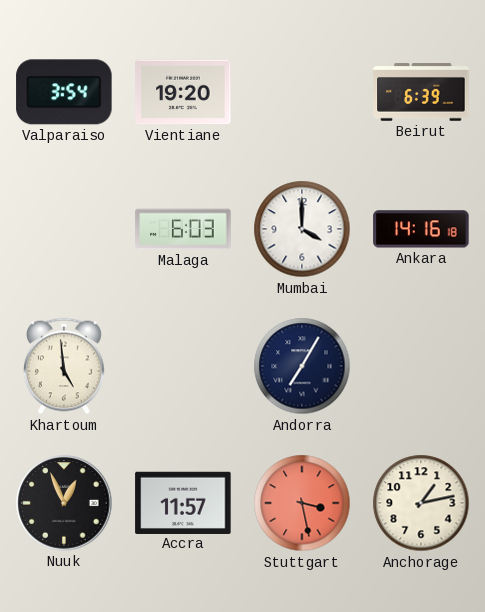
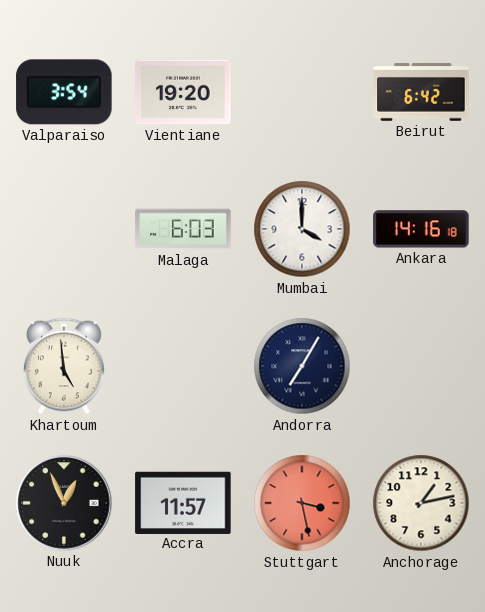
Beirut: 6:39 -> 6:42
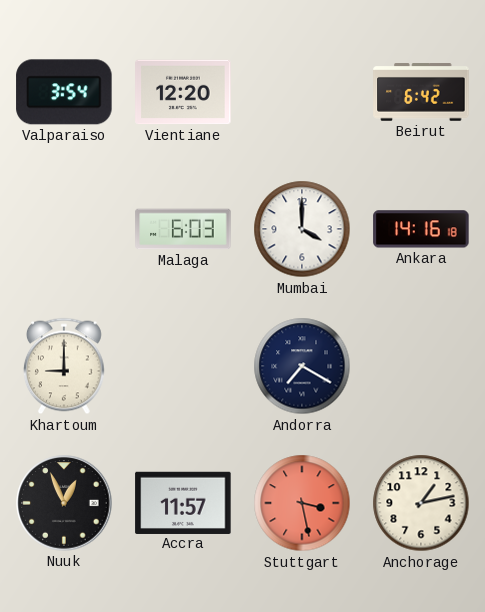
Vientiane: 19:20 -> 12:20
Khartoum: 4:59 -> 9:00
Andorra: 7:05 -> 7:20
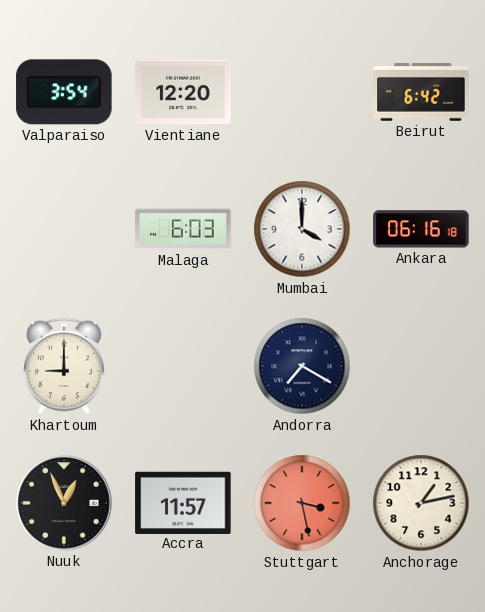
Ankara: 14:16 -> 06:16
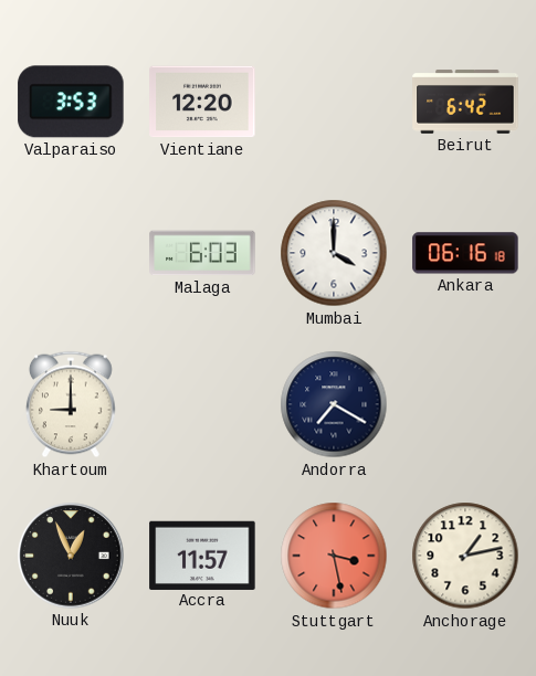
Valparaiso: 3:54 -> 3:53
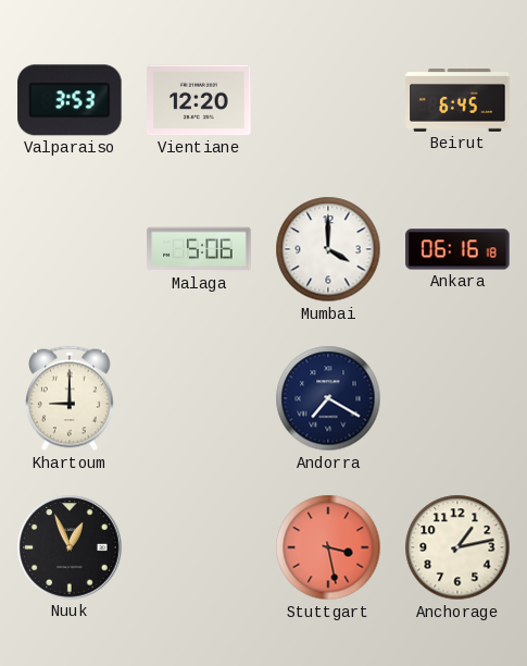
Beirut: 6:42 -> 6:45
Malaga: 6:03 -> 5:06
Accra: 11:57 -> none
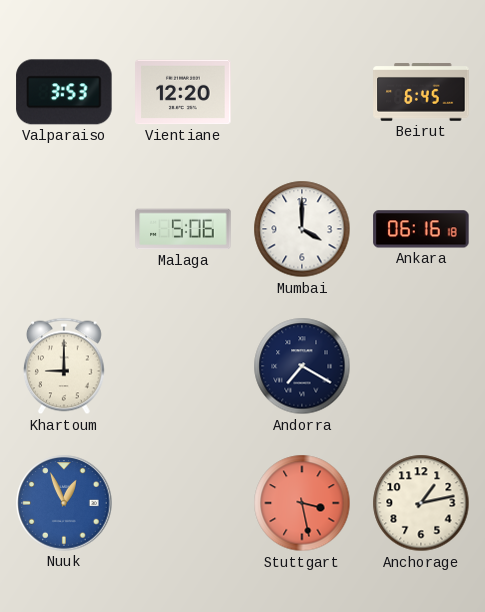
Nuuk dial: black -> blue
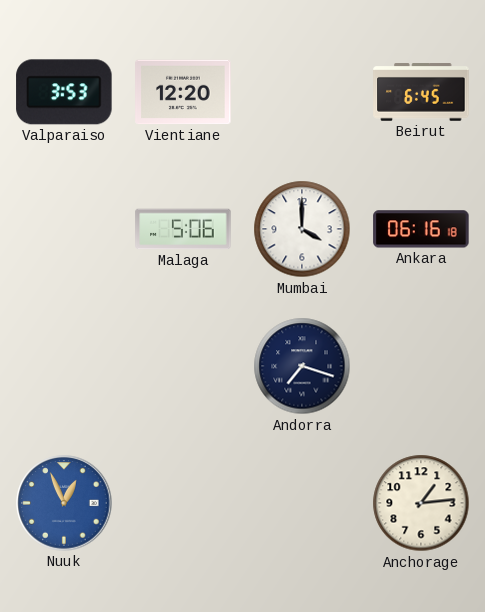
Khartoum: 9:00 -> none
Andorra: 7:20 -> 7:18
Stuttgart: 3:28 -> none
Anchorage: 1:13 -> 1:14
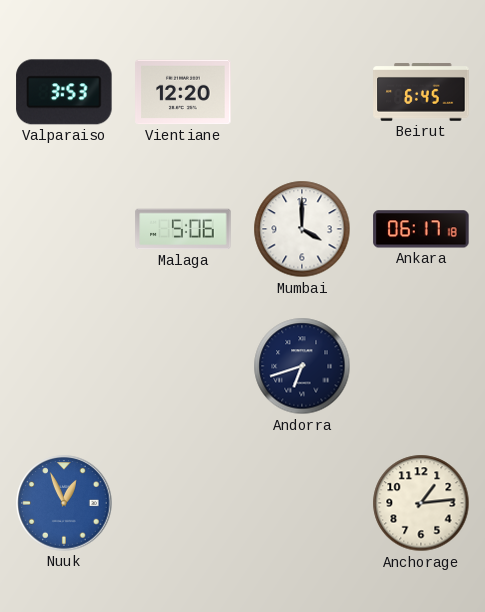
Ankara: 06:16 -> 06:17
Andorra: 7:18 -> 6:42
